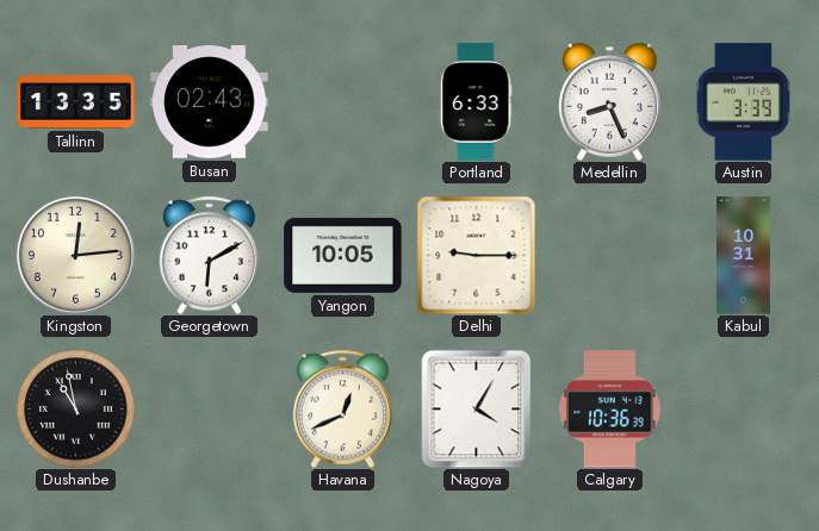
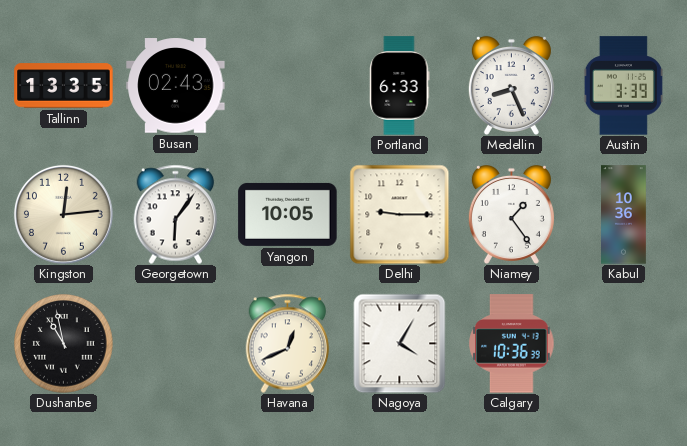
Georgetown: 6:10 -> 6:06
Niamey: none -> 1:24
Kabul: 10:31 -> 10:36
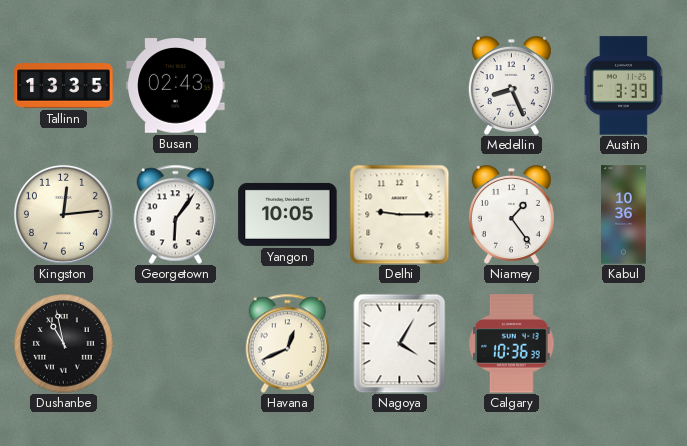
Portland: 6:33 -> none
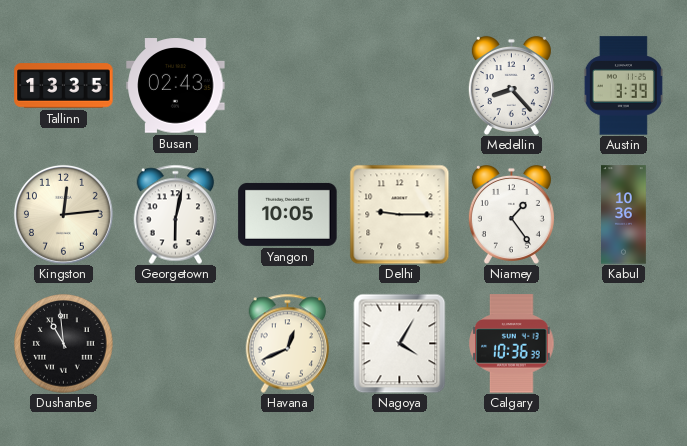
Medellin: 8:26 -> 8:23
Georgetown: 6:06 -> 6:02
Dushanbe: 10:58 -> 10:59
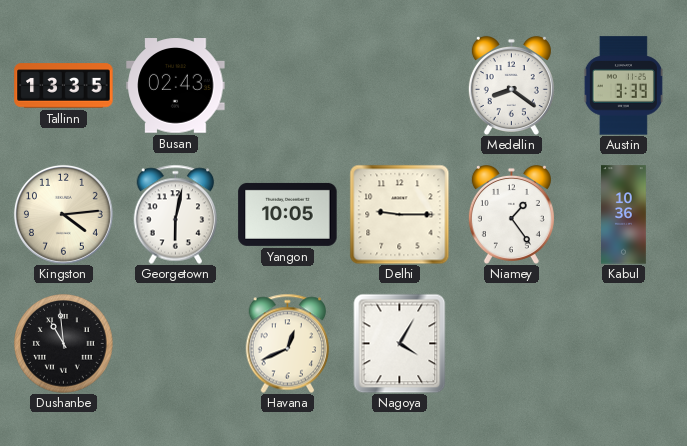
Medellin: 8:23 -> 8:21
Kingston: 12:14 -> 4:14
Calgary: 10:36 -> none
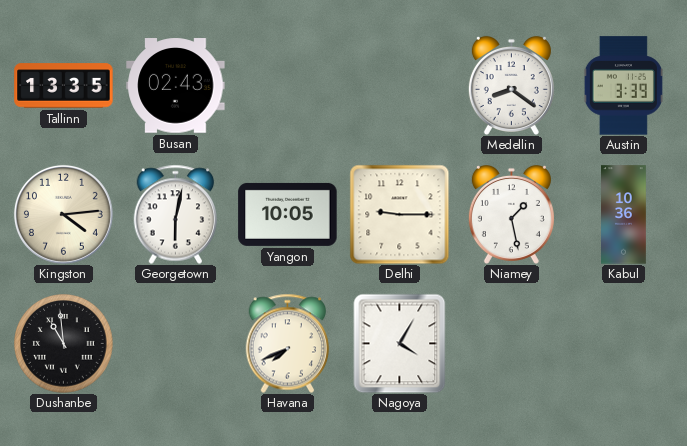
Niamey: 1:24 -> 1:28
Havana: 12:41 -> 7:41
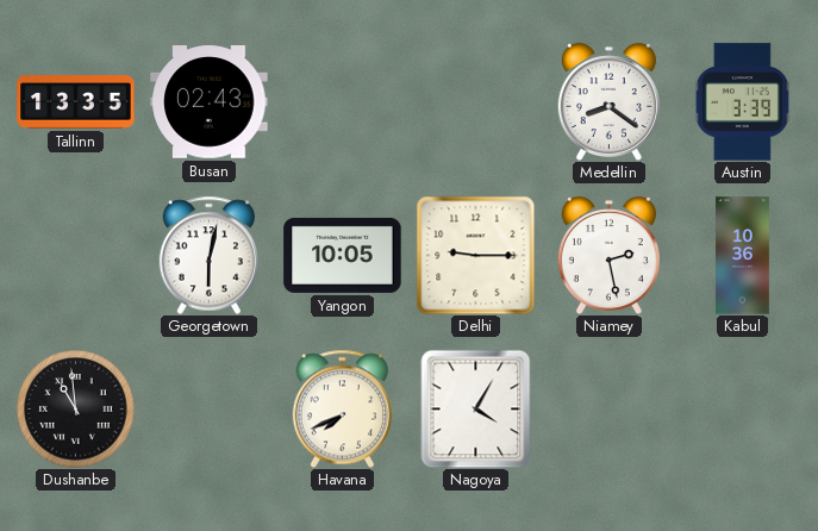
Kingston: 4:14 -> none
Niamey: 1:28 -> 2:28
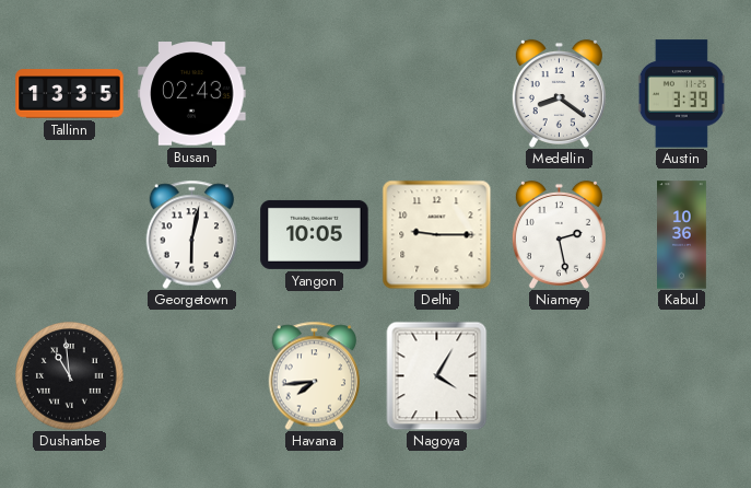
Havana: 7:41 -> 7:44
